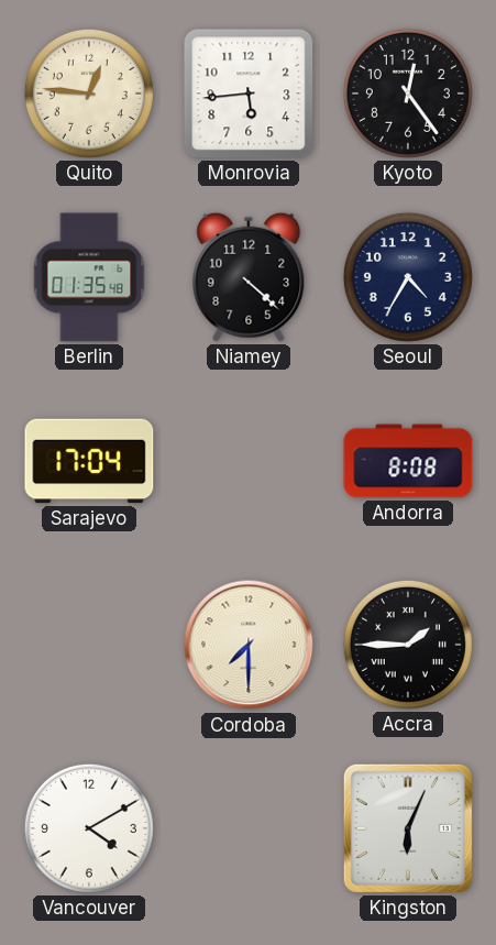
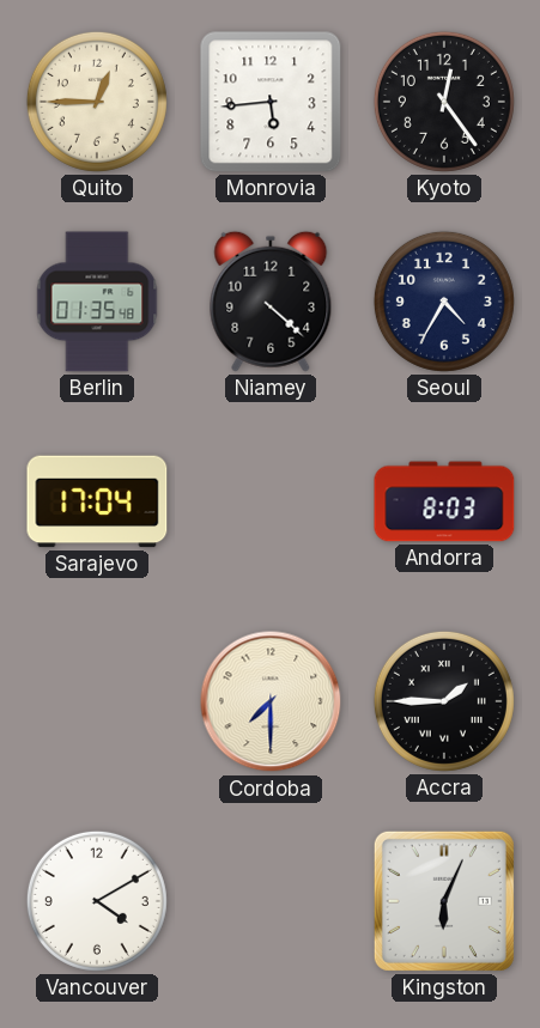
Quito: 12:46 -> 12:45
Andorra: 8:08 -> 8:03
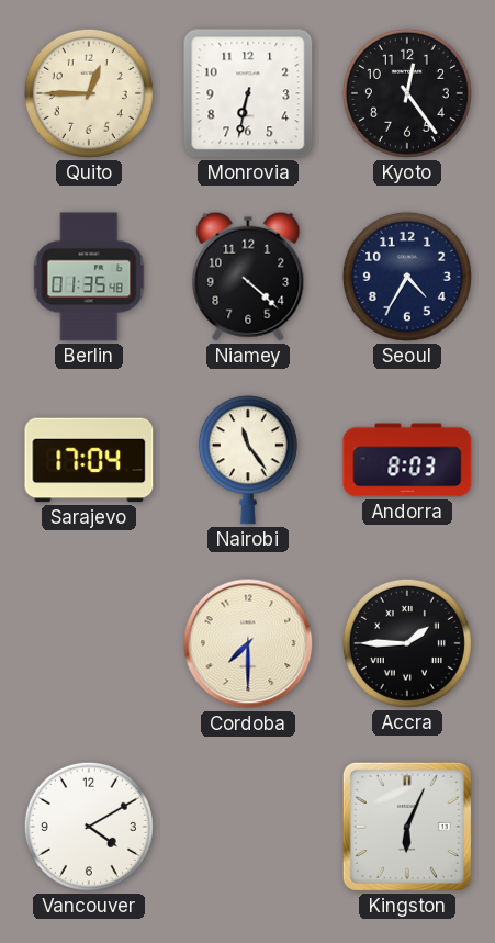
Monrovia: 5:44 -> 6:32
Nairobi: none -> 11:24
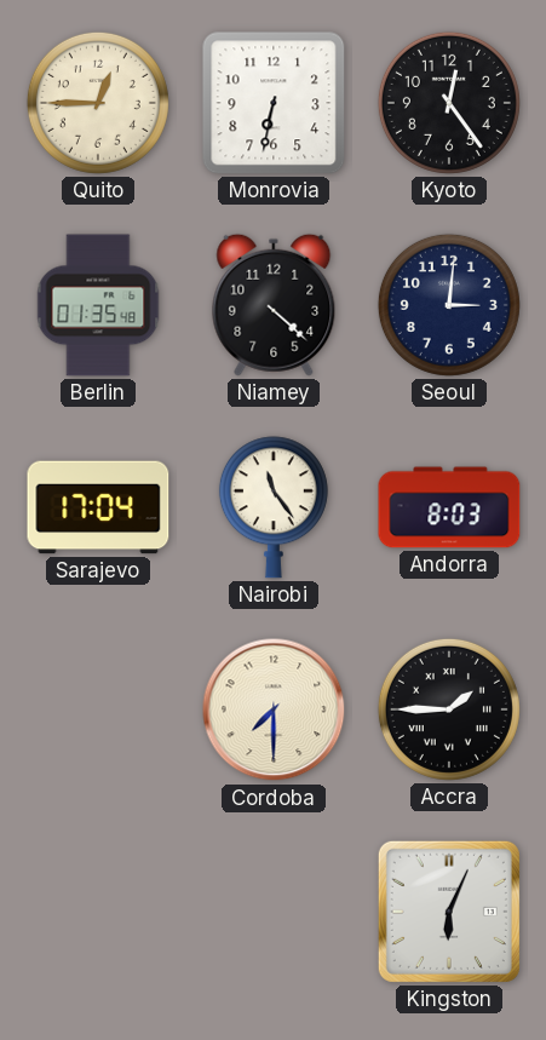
Seoul: 4:35 -> 3:01
Vancouver: 4:10 -> none
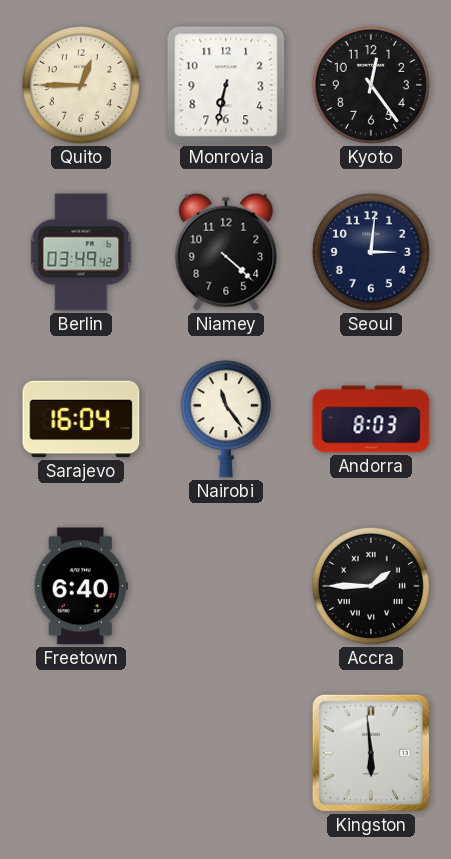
Berlin: 01:35 -> 03:49
Sarajevo: 17:04 -> 16:04
Freetown: none -> 6:40
Cordoba: 7:30 -> none
Kingston: 6:04 -> 5:59
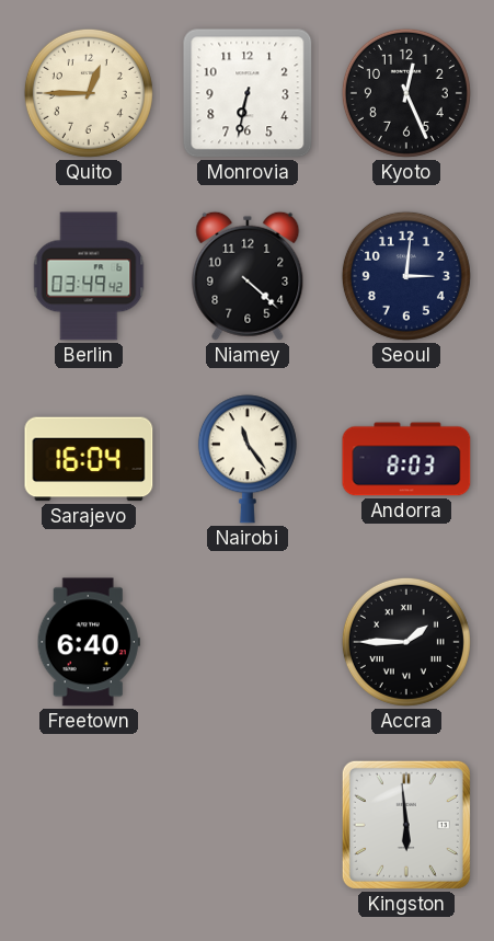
Kyoto: 12:24 -> 12:26
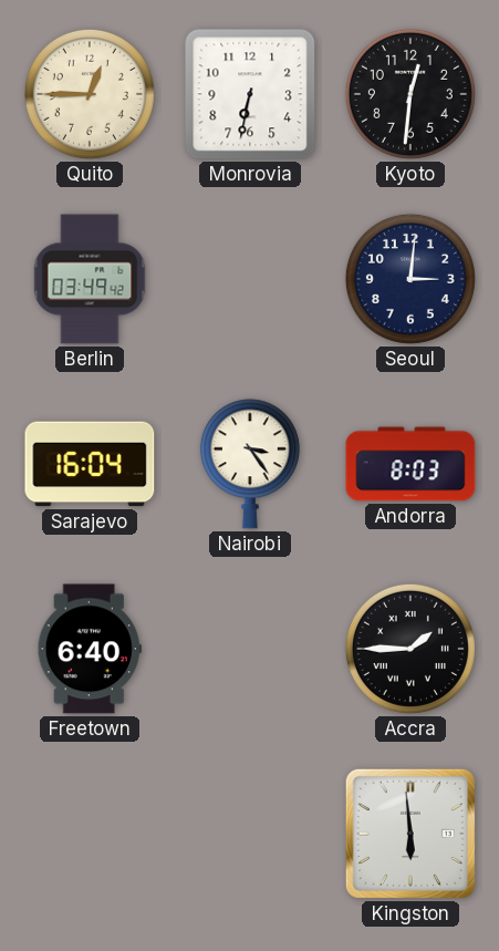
Kyoto: 12:26 -> 12:31
Niamey: 4:22 -> none
Nairobi: 11:24 -> 3:24
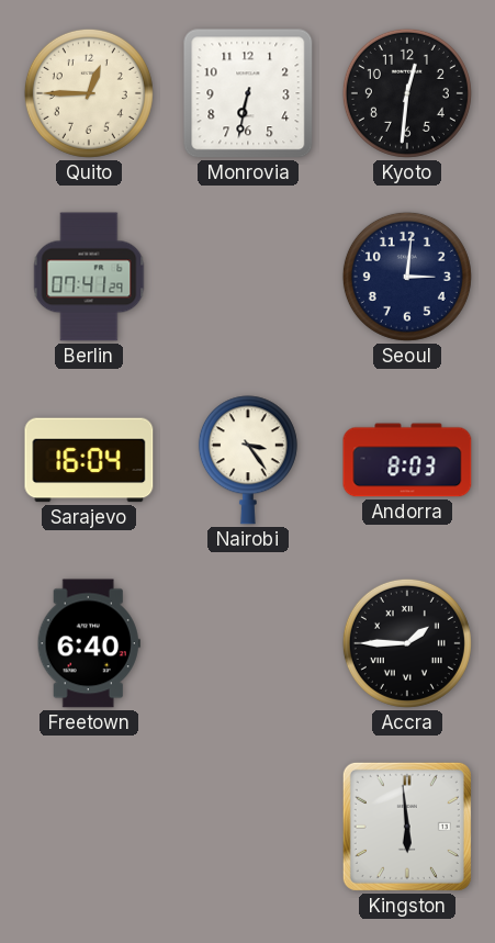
Berlin: 03:49 -> 07:41
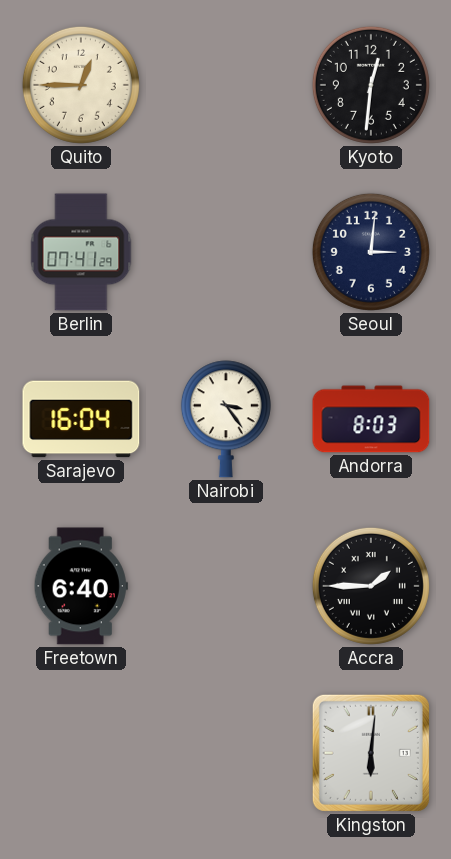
Monrovia: 6:32 -> none
Kingston: 5:59 -> 6:01
